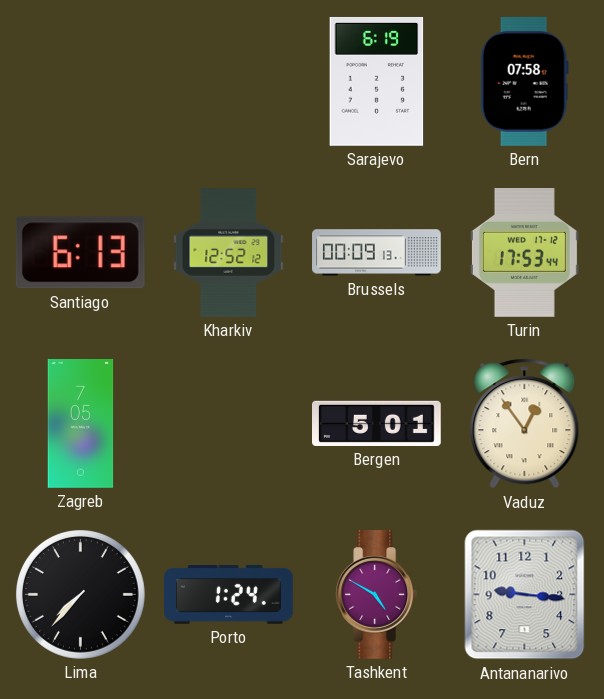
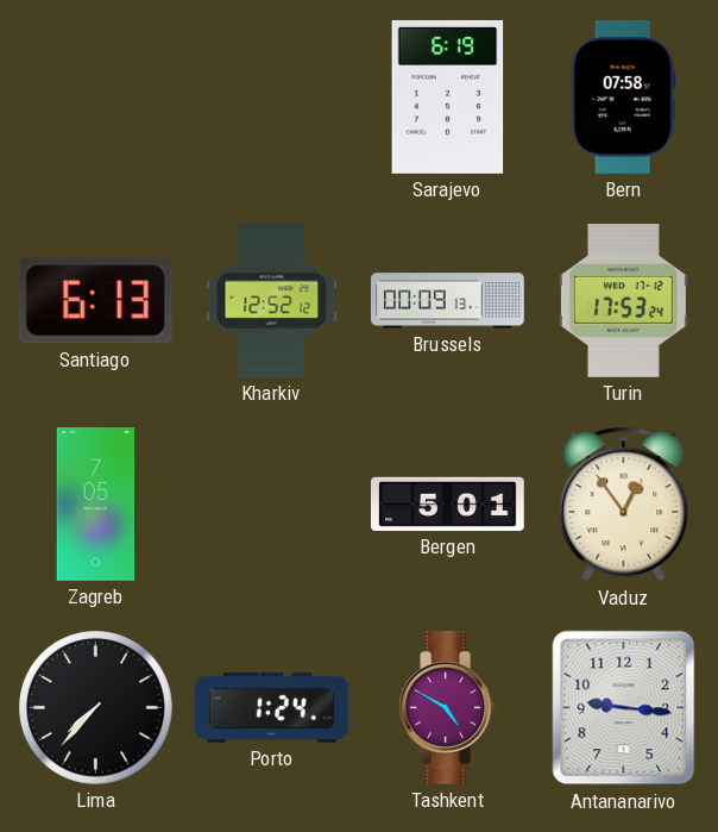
Turin: 17:53:44 -> 17:53:24
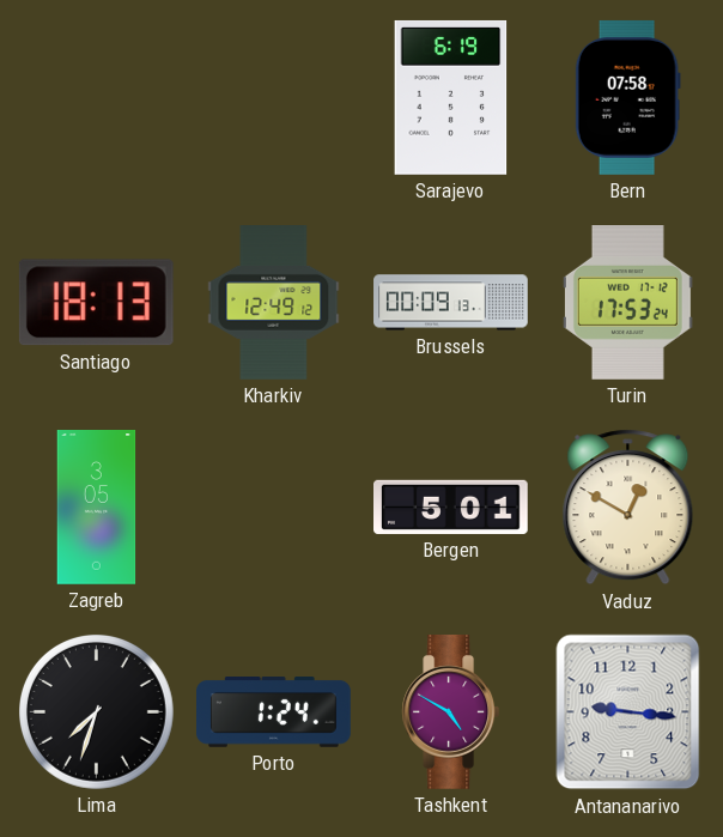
Santiago: 6:13 -> 18:13
Kharkiv: 12:52 -> 12:49
Zagreb: 7:05 -> 3:05
Vaduz: 12:54 -> 12:50
Lima: 7:37 -> 7:33
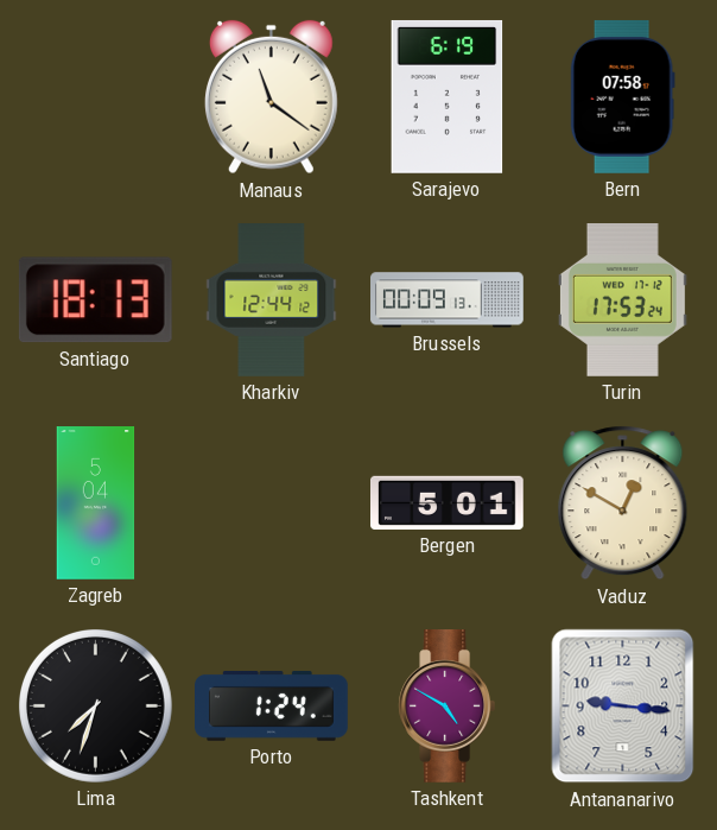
Manaus: none -> 11:21
Kharkiv: 12:49 -> 12:44
Zagreb: 3:05 -> 5:04
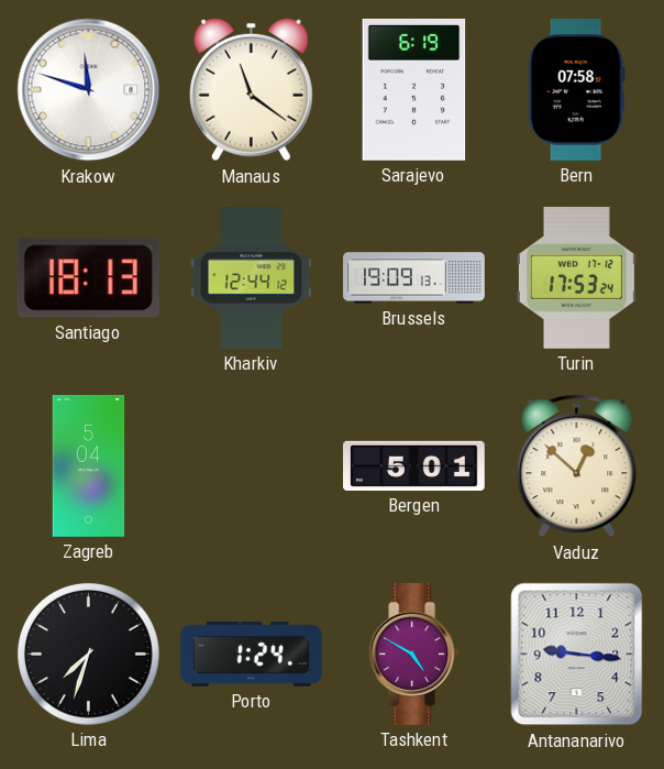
Krakow: none -> 11:48
Brussels: 00:09 -> 19:09
Vaduz: 12:50 -> 12:52
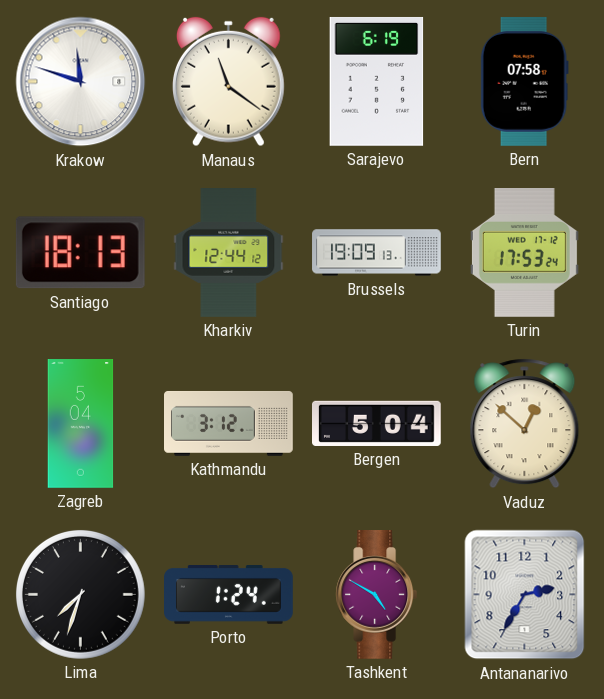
Kathmandu: none -> 3:12
Bergen: 5:01 -> 5:04
Antananarivo: 9:16 -> 2:35
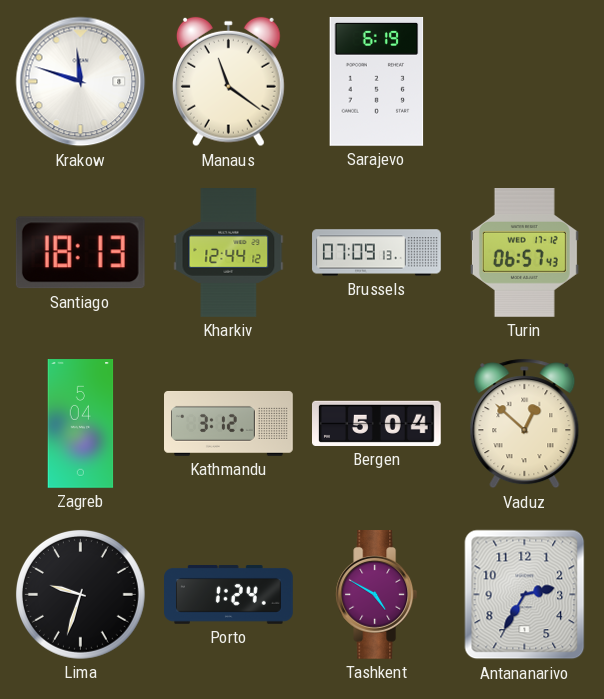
Bern: 07:58 -> none
Brussels: 19:09 -> 07:09
Turin: 17:53 -> 06:57
Lima: 7:33 -> 9:33
